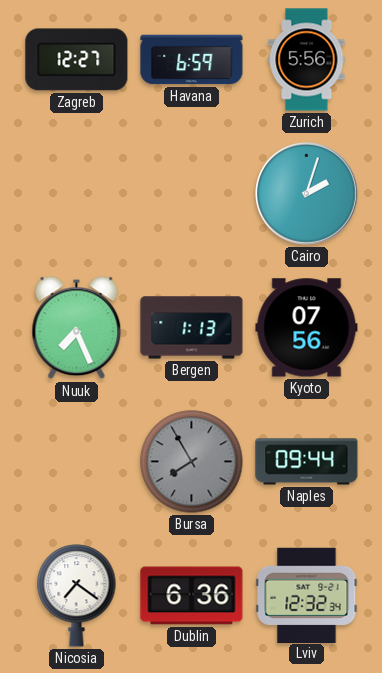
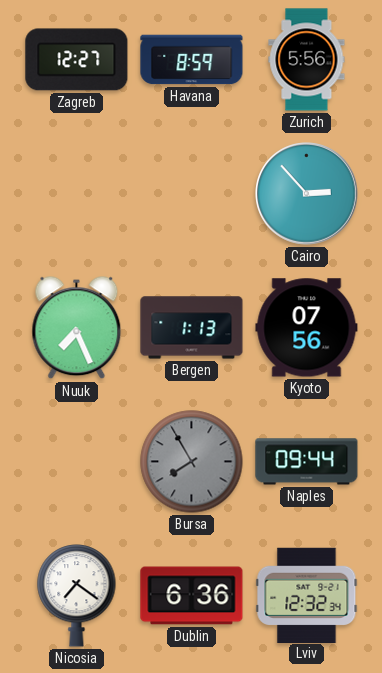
Havana: 6:59 -> 8:59
Cairo: 2:03 -> 2:53
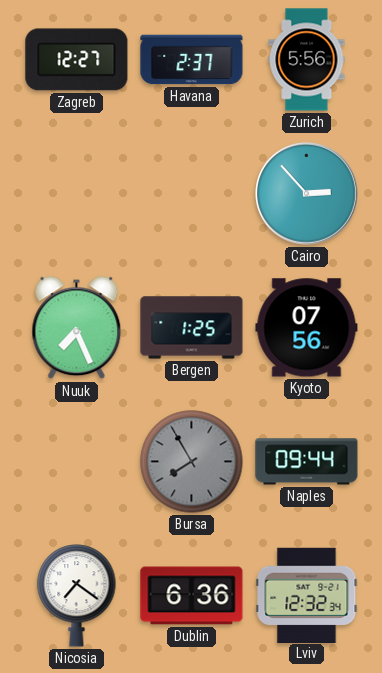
Havana: 8:59 -> 2:37
Bergen: 1:13 -> 1:25
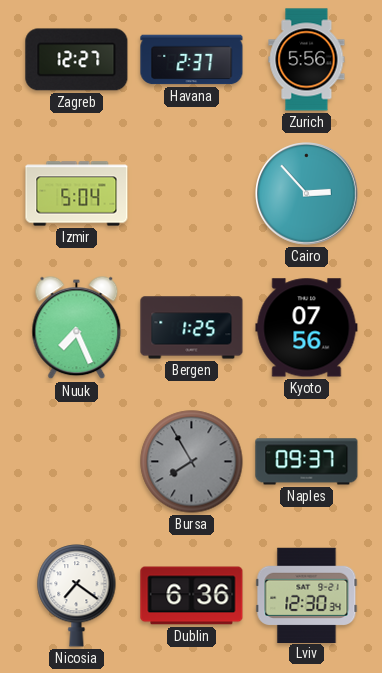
Izmir: none -> 5:04
Naples: 09:44 -> 09:37
Lviv: 12:32 -> 12:30
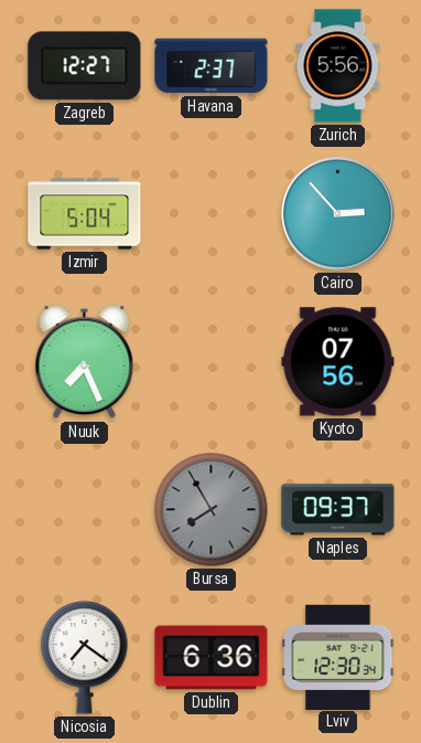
Bergen: 1:25 -> none
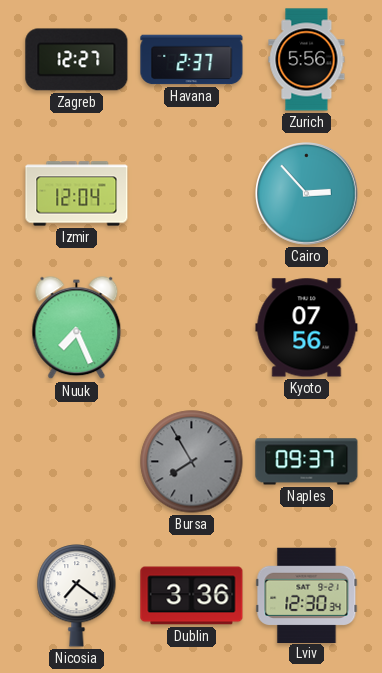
Izmir: 5:04 -> 12:04
Dublin: 6:36 -> 3:36
